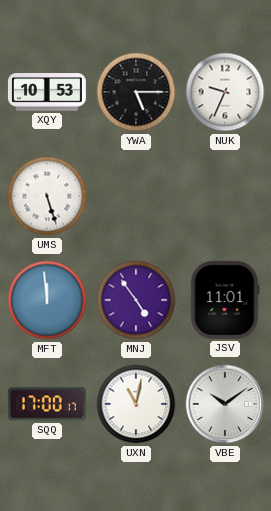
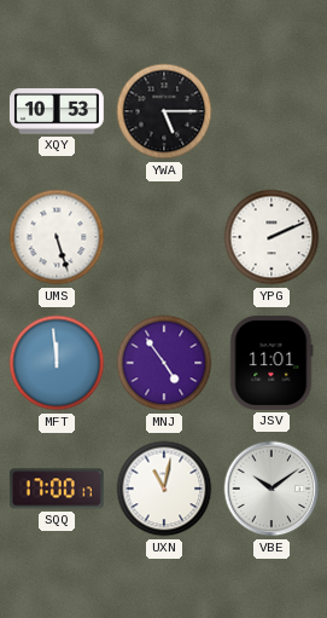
NUK: 9:34 -> none
YPG: none -> 2:11
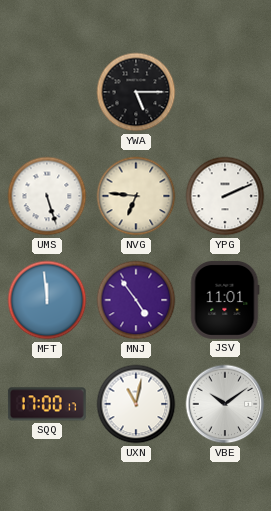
XQY: 10:53 -> none
NVG: none -> 6:46
